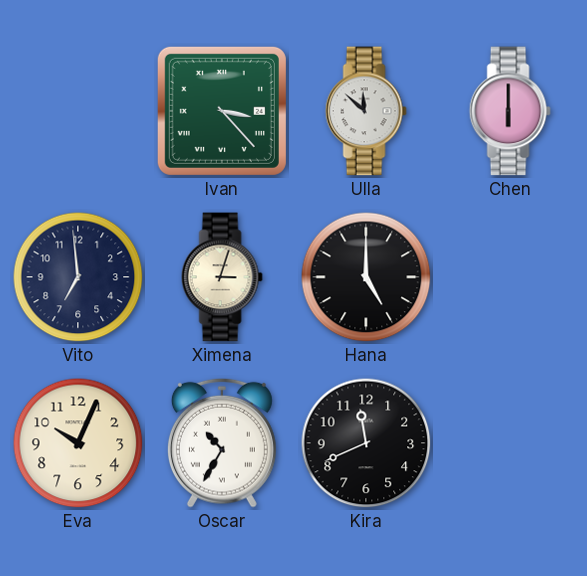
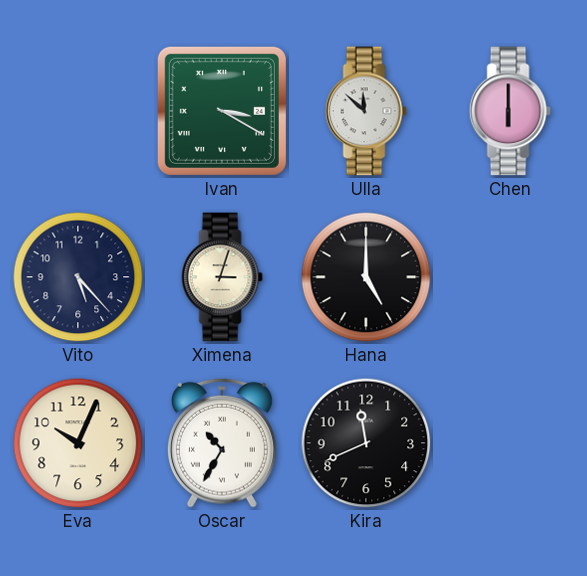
Ivan: 3:23 -> 3:20
Vito: 6:59 -> 5:23
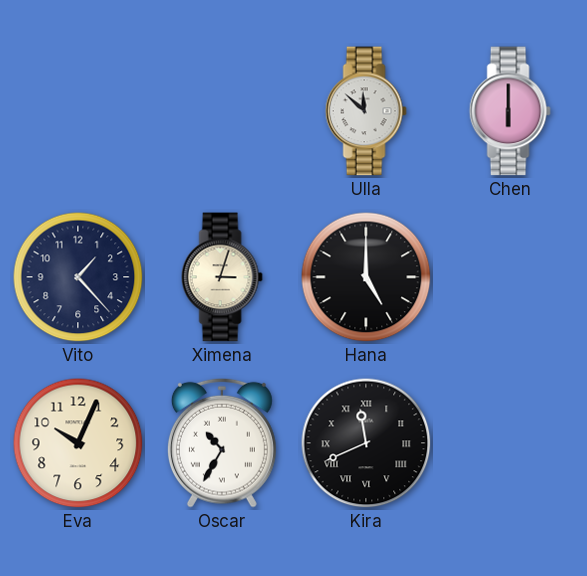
Ivan: 3:20 -> none
Vito: 5:23 -> 1:23
Kira numerals: Arabic -> Roman
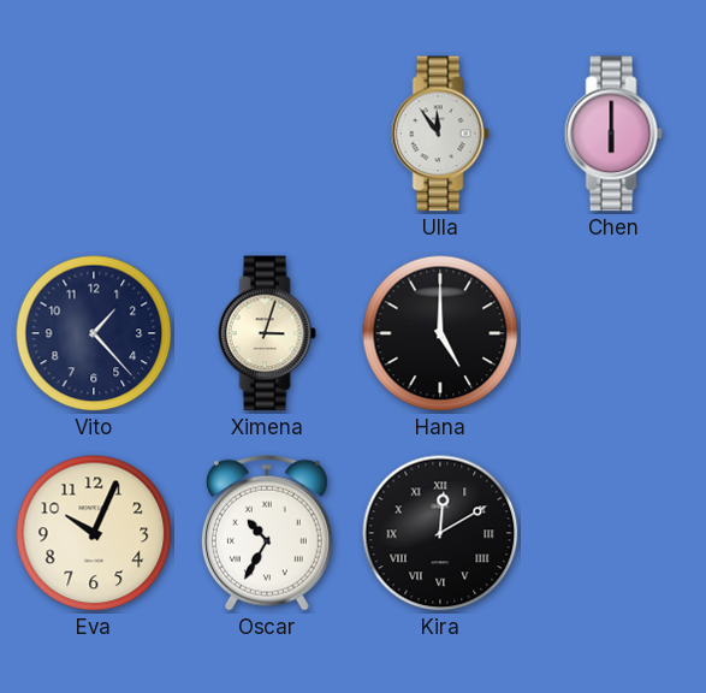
Ulla: 11:52 -> 11:54
Kira: 11:41 -> 12:10
